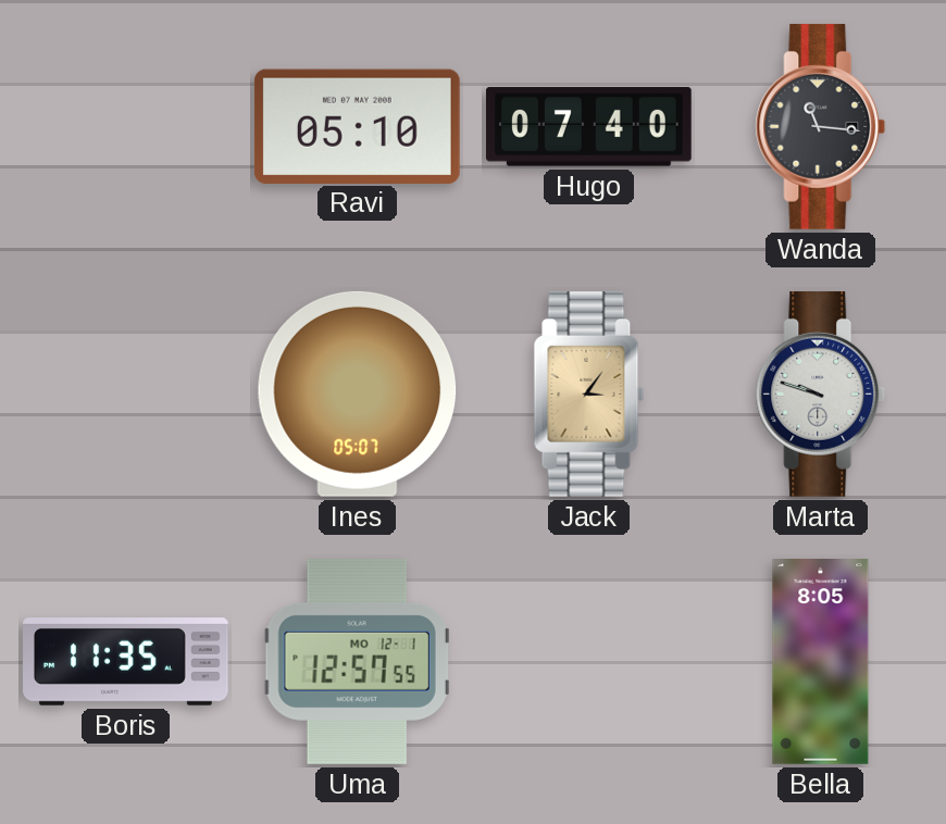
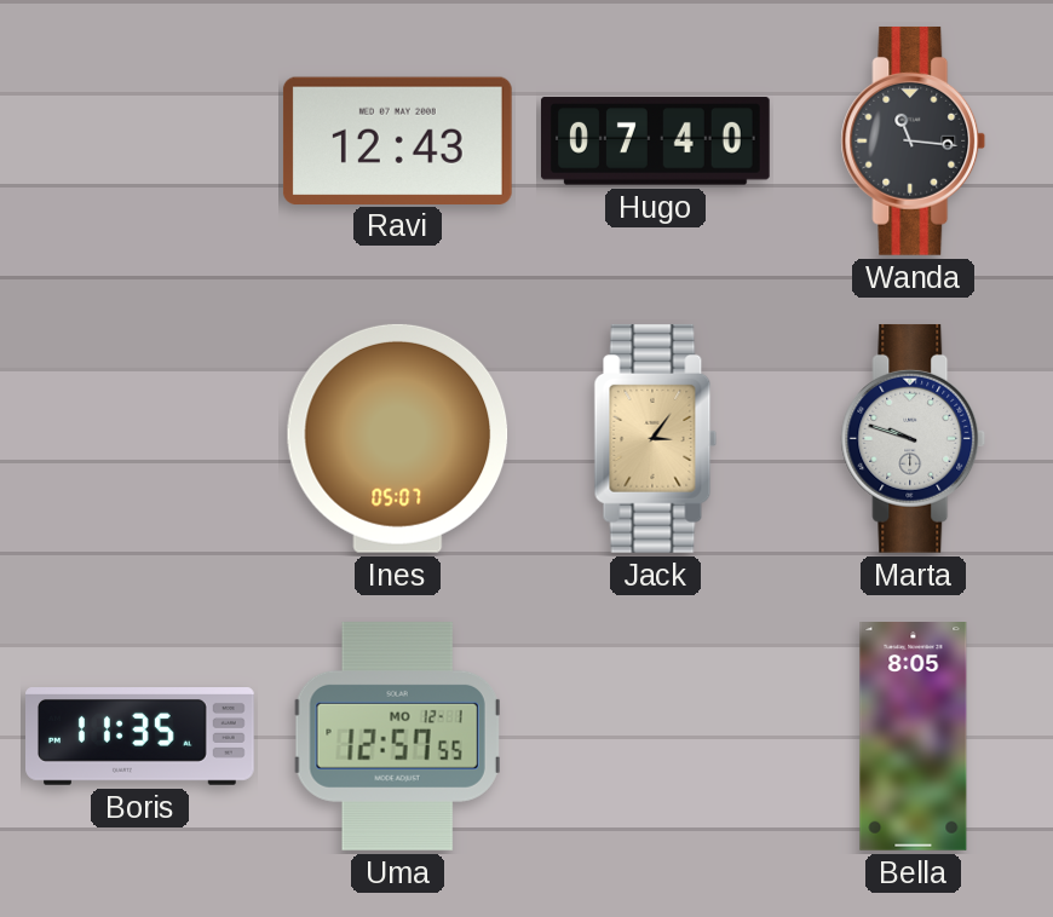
Ravi: 05:10 -> 12:43
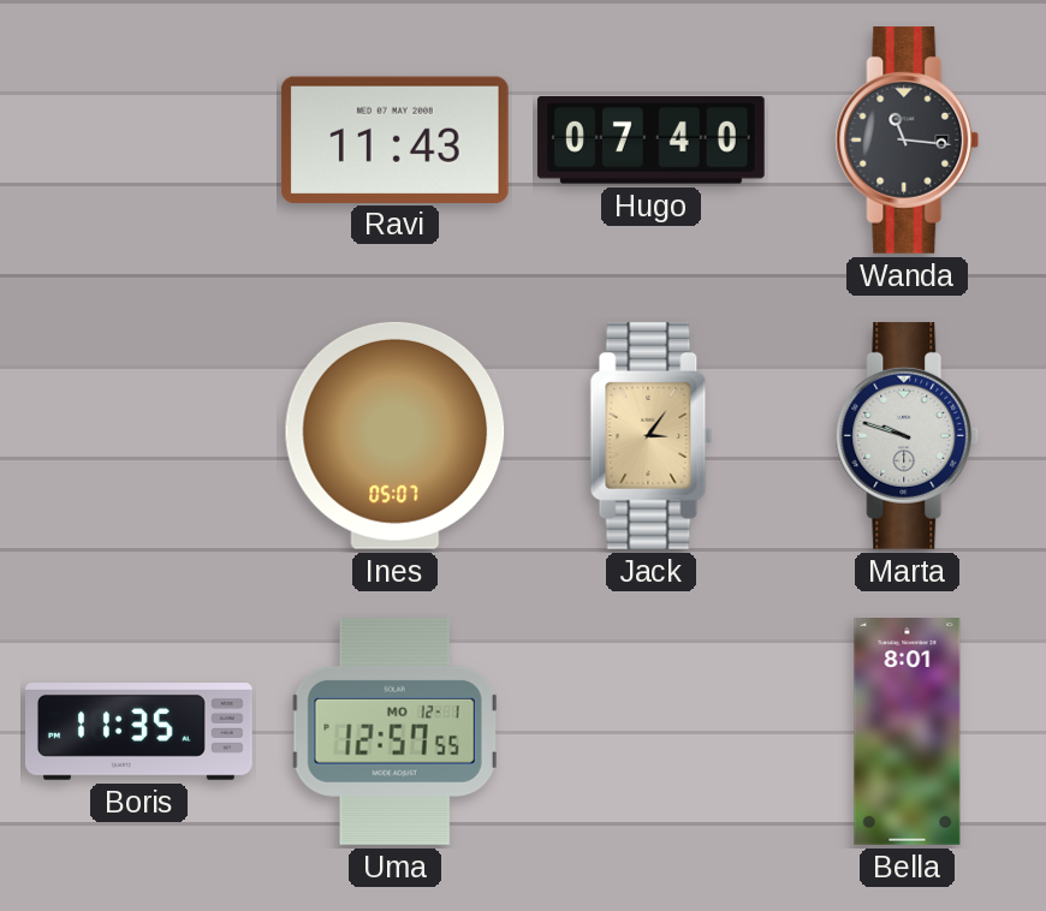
Ravi: 12:43 -> 11:43
Bella: 8:05 -> 8:01
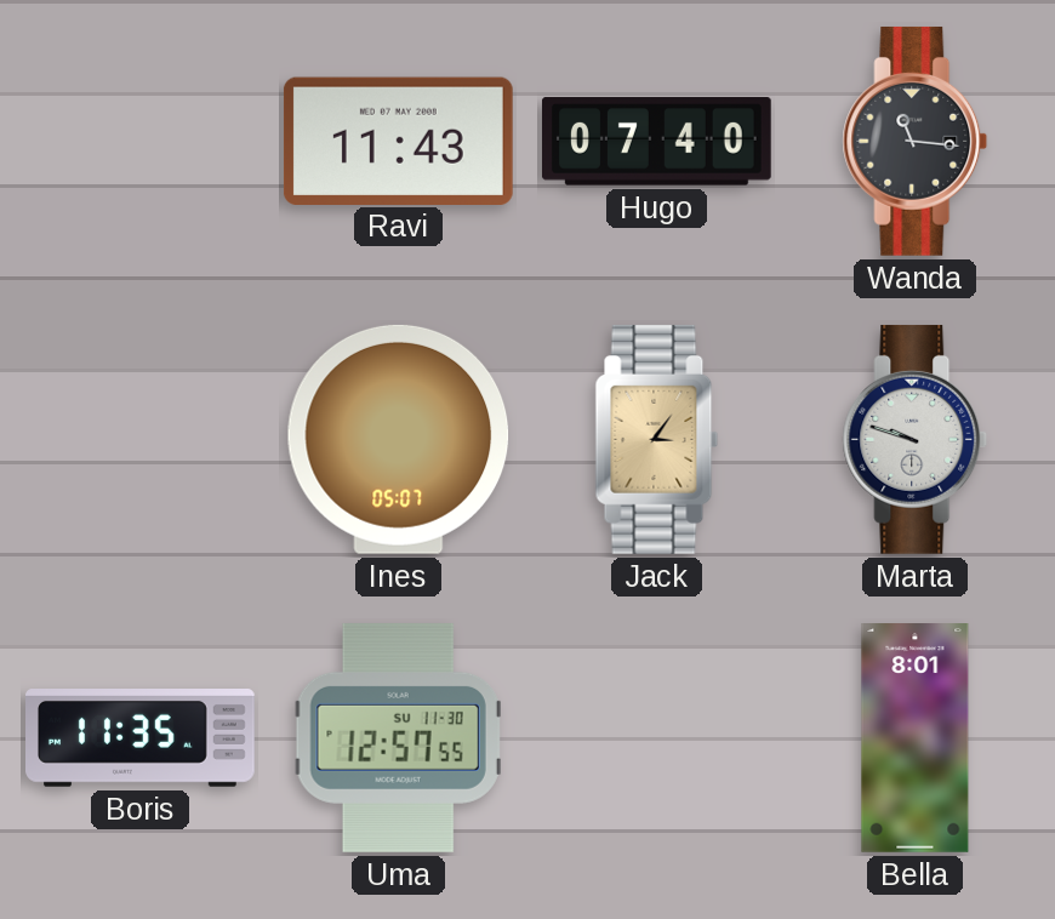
Uma date: MO 12-1 -> SU 11-30
